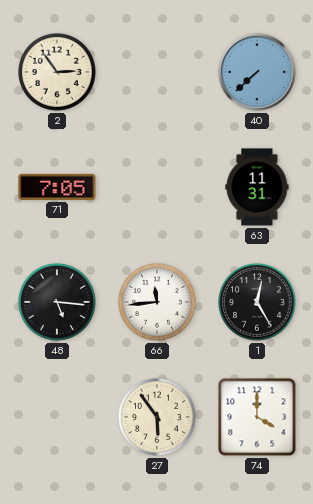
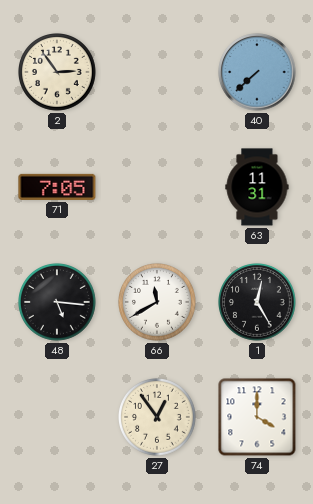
66: 11:44 -> 11:40
27: 5:54 -> 12:54
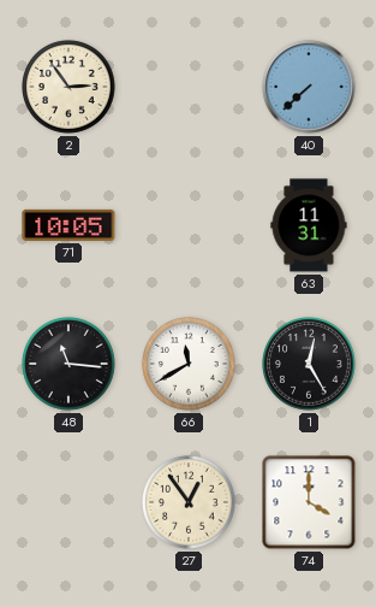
71: 7:05 -> 10:05
48: 5:16 -> 11:16
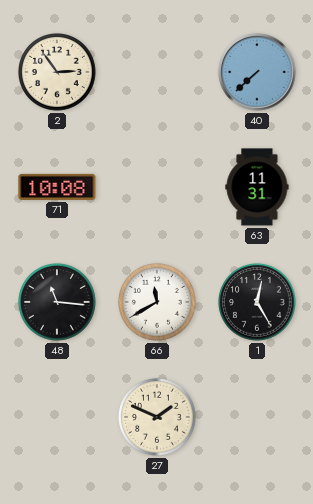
71: 10:05 -> 10:08
27: 12:54 -> 1:49
74: 4:00 -> none
